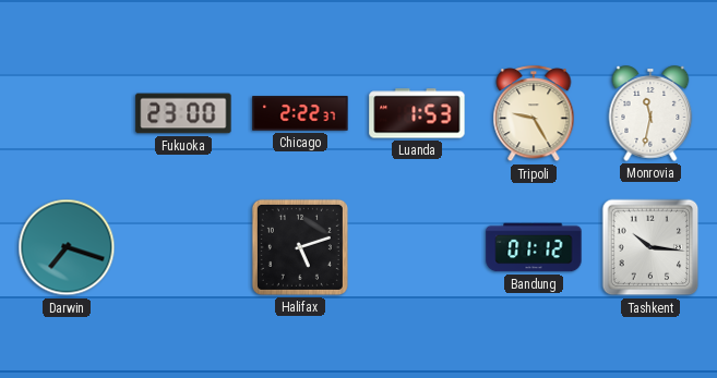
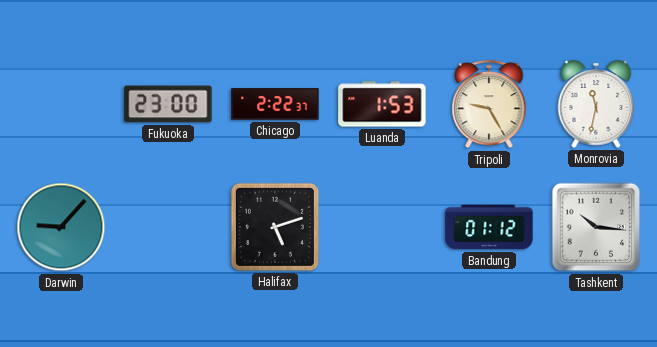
Darwin: 7:18 -> 9:07
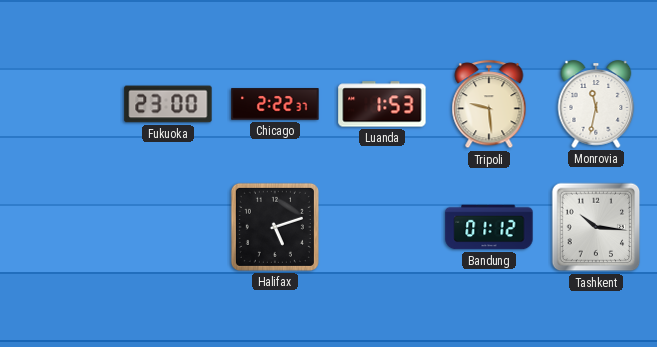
Tripoli: 9:25 -> 9:29
Darwin: 9:07 -> none
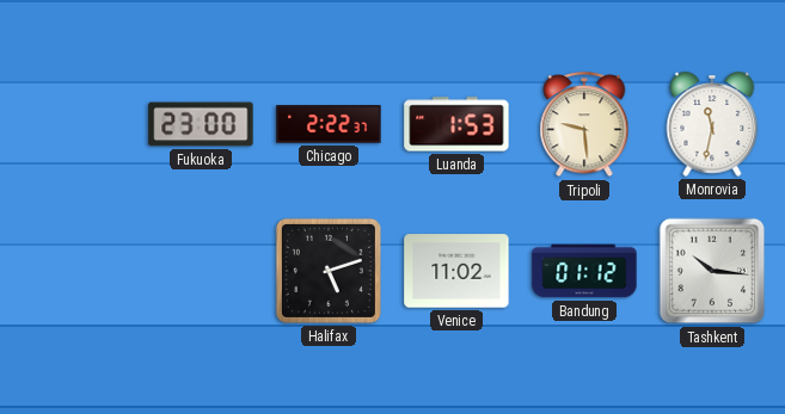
Venice: none -> 11:02
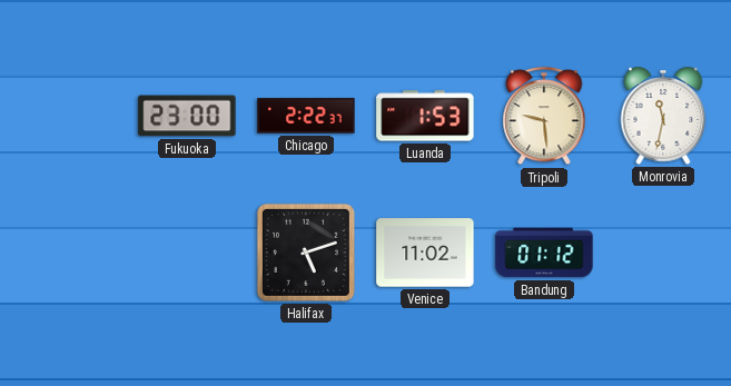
Tashkent: 10:16 -> none
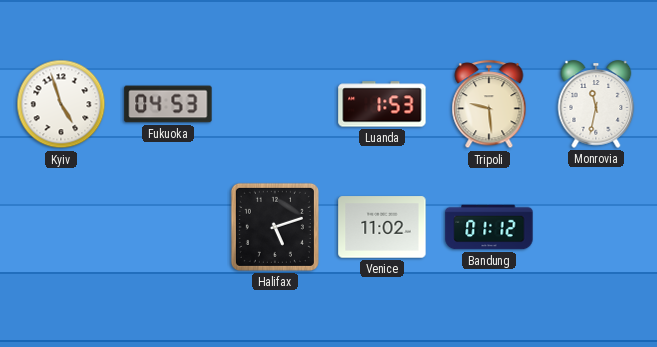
Kyiv: none -> 4:57
Fukuoka: 23:00 -> 04:53
Chicago: 2:22 -> none
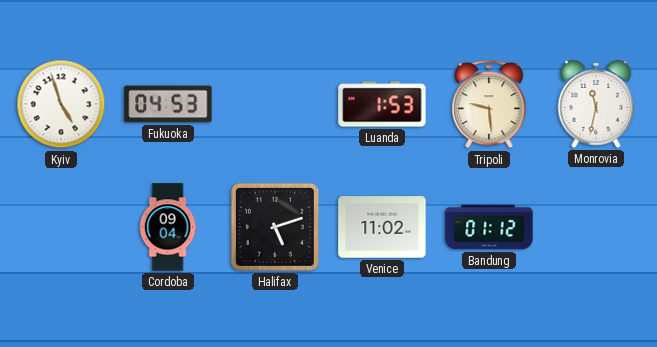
Cordoba: none -> 09:04
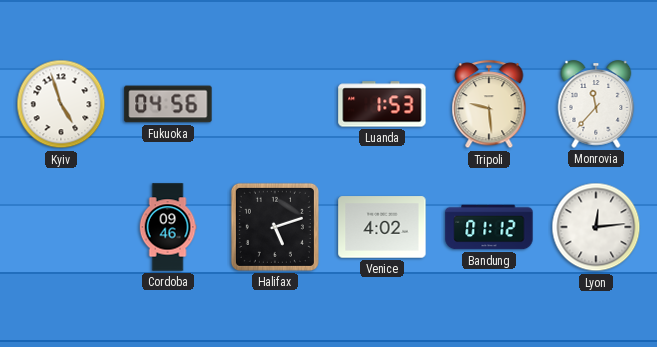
Fukuoka: 04:53 -> 04:56
Monrovia: 11:32 -> 11:37
Cordoba: 09:04 -> 09:46
Venice: 11:02 -> 4:02
Lyon: none -> 12:14
